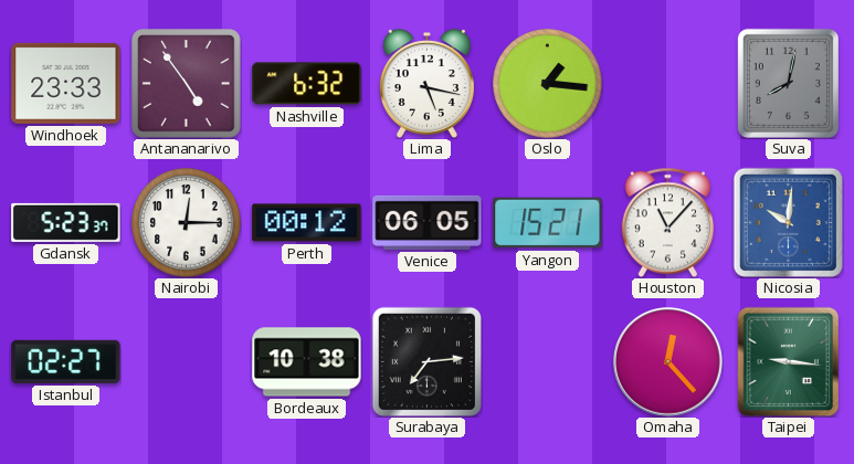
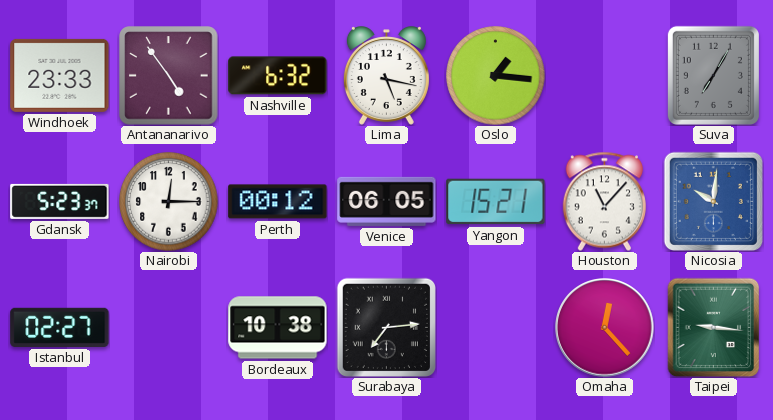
Suva: 8:02 -> 7:05
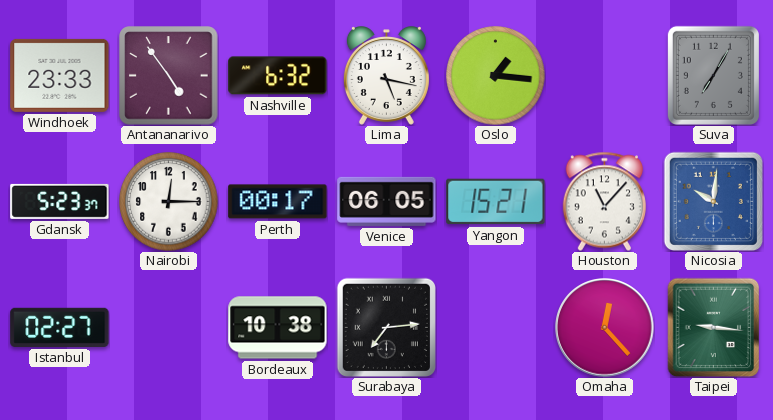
Perth: 00:12 -> 00:17
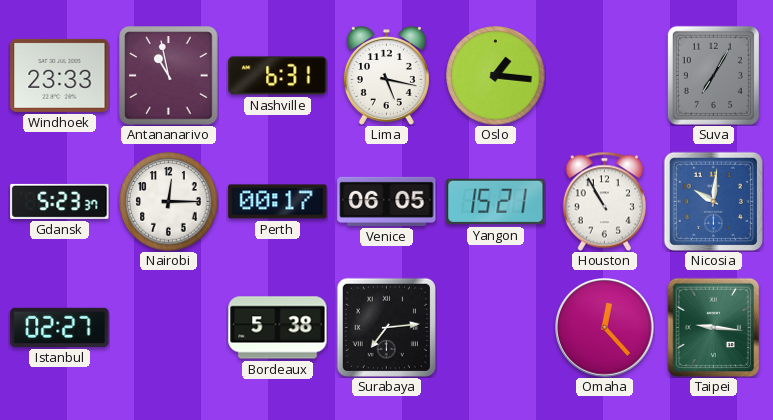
Antananarivo: 4:54 -> 10:58
Nashville: 6:32 -> 6:31
Houston: 11:07 -> 10:55
Bordeaux: 10:38 -> 5:38
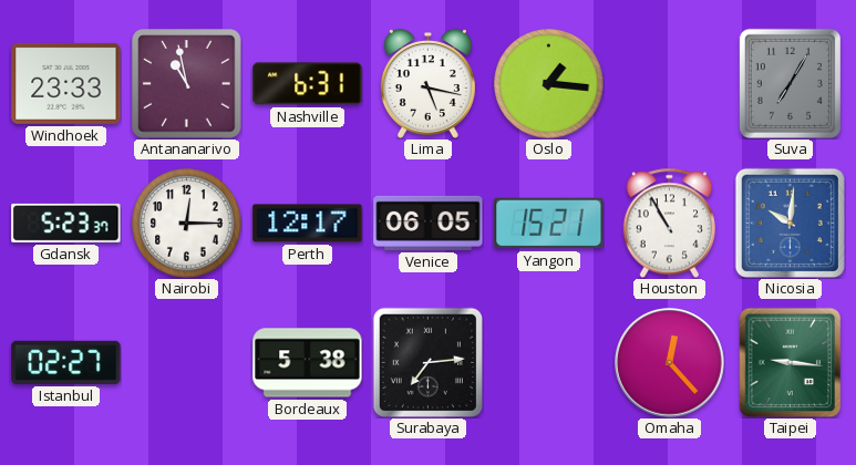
Perth: 00:17 -> 12:17
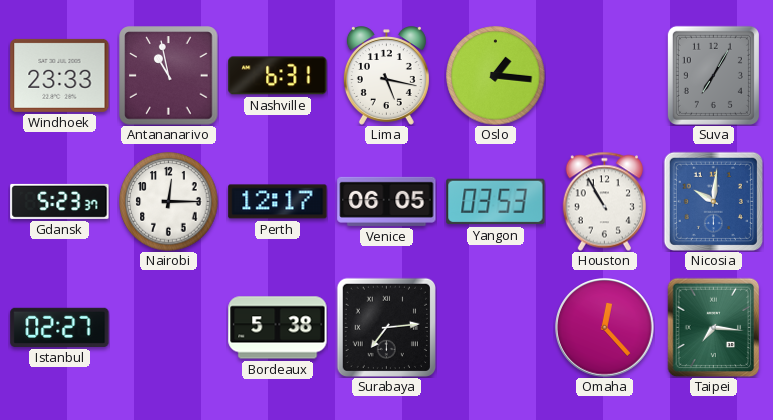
Yangon: 15:21 -> 03:53
Taipei: 9:16 -> 7:16
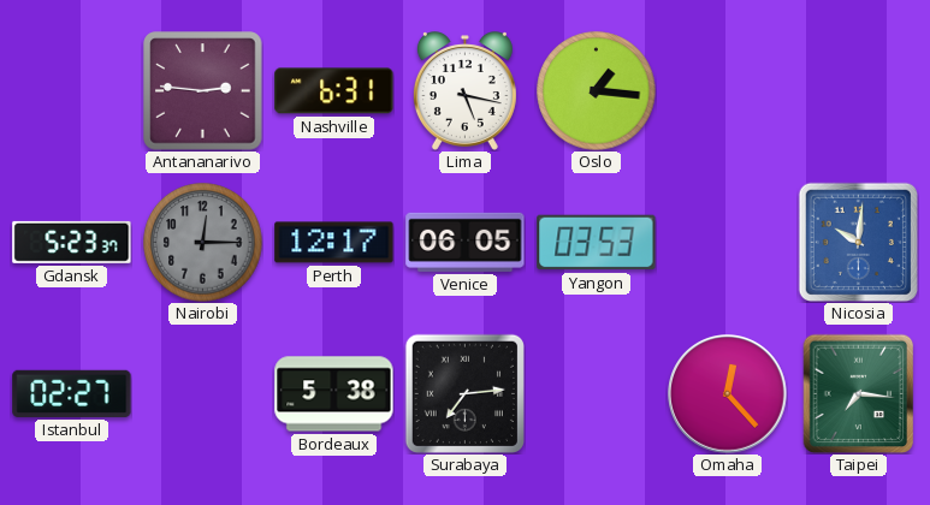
Windhoek: 23:33 -> none
Antananarivo: 10:58 -> 2:46
Suva: 7:05 -> none
Nairobi dial: white -> grey
Houston: 10:55 -> none
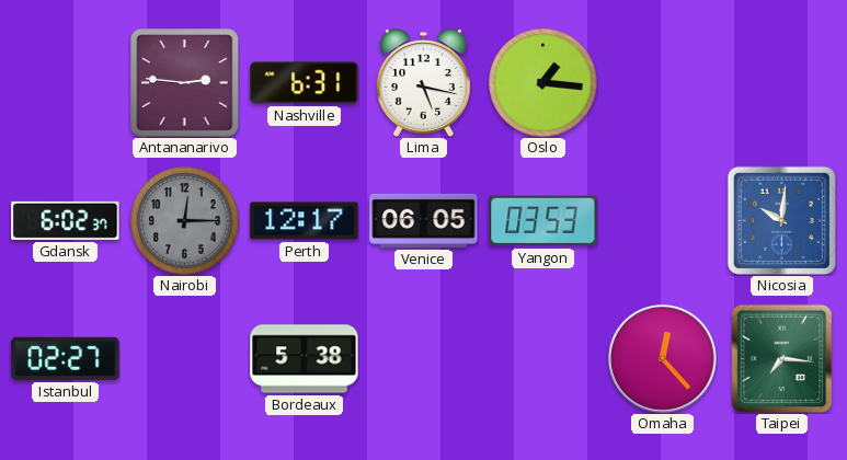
Gdansk: 5:23 -> 6:02
Surabaya: 7:14 -> none
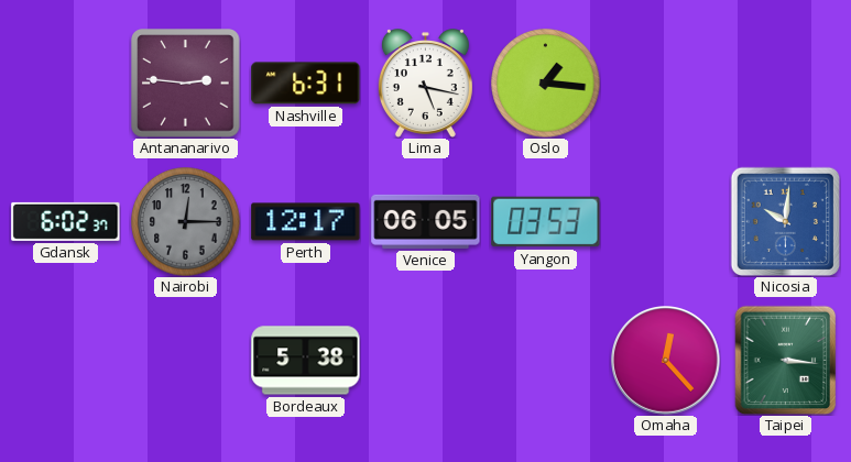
Istanbul: 02:27 -> none
Taipei: 7:16 -> 3:16
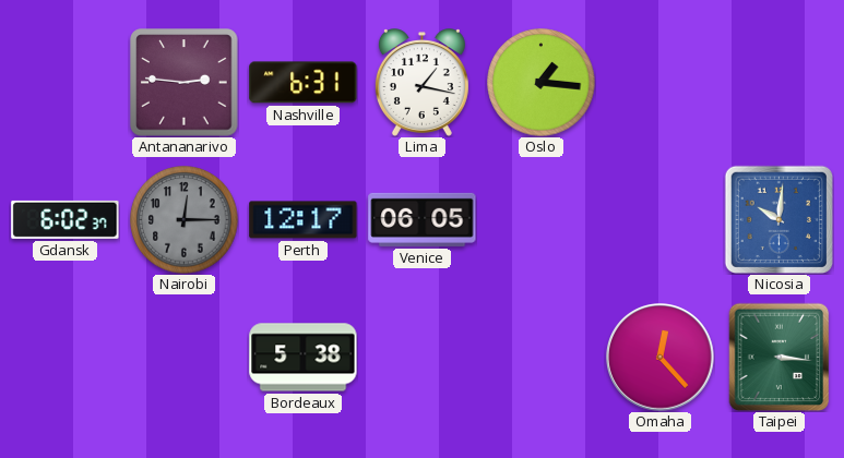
Lima: 5:17 -> 1:17
Yangon: 03:53 -> none
